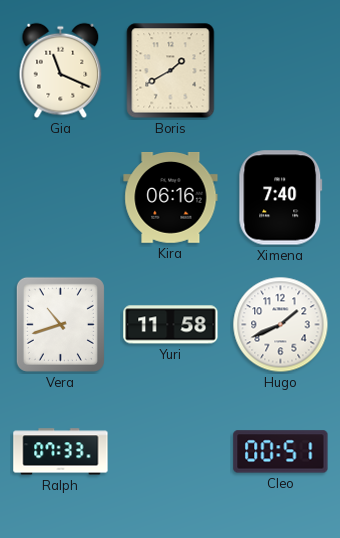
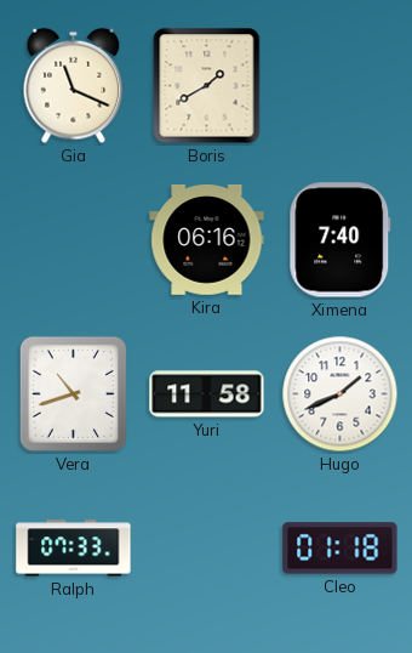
Cleo: 00:51 -> 01:18
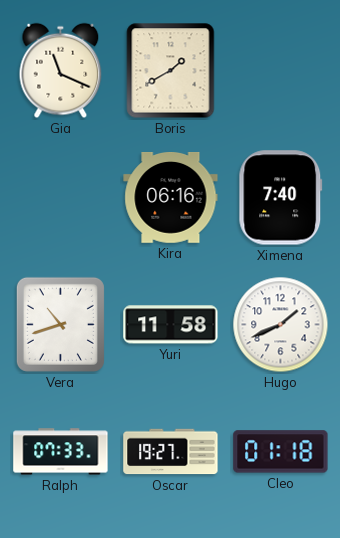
Oscar: none -> 19:27
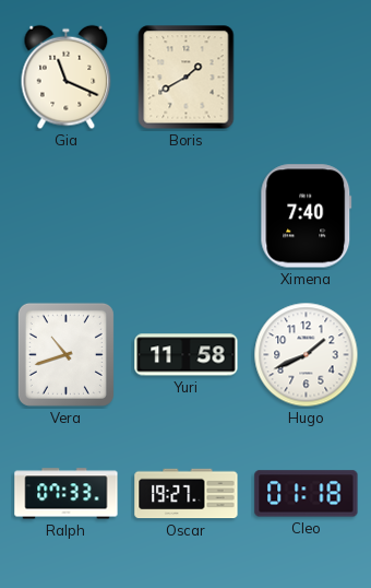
Kira: 06:16 -> none
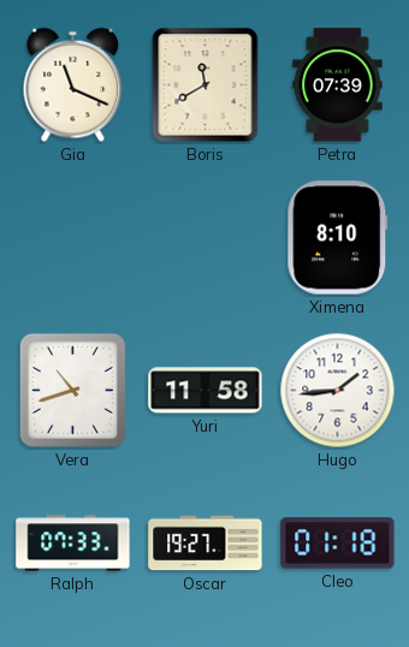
Boris: 1:40 -> 11:40
Petra: none -> 07:39
Ximena: 7:40 -> 8:10
Hugo: 1:41 -> 1:44
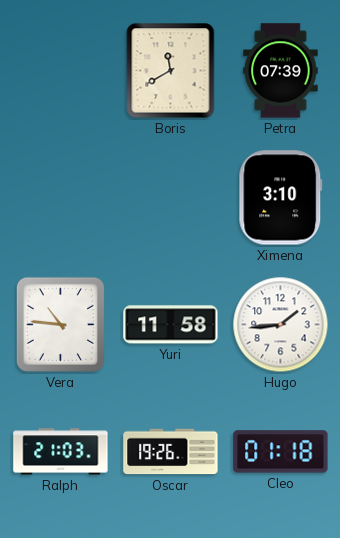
Gia: 11:19 -> none
Ximena: 8:10 -> 3:10
Vera: 10:42 -> 10:46
Ralph: 07:33 -> 21:03
Oscar: 19:27 -> 19:26
